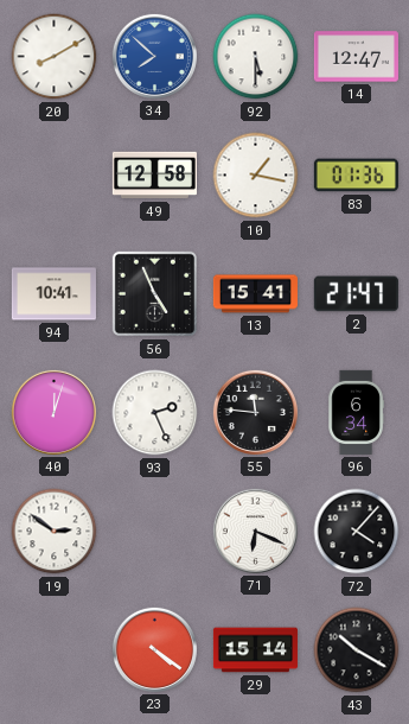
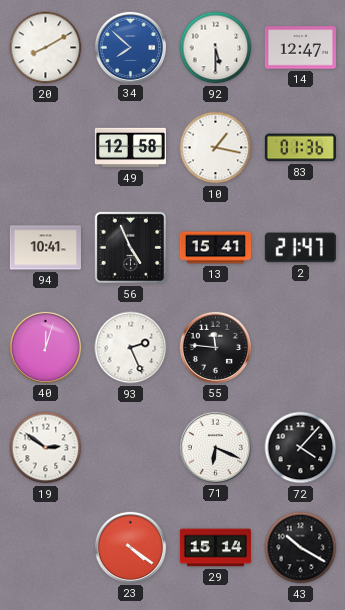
96: 6:34 -> none
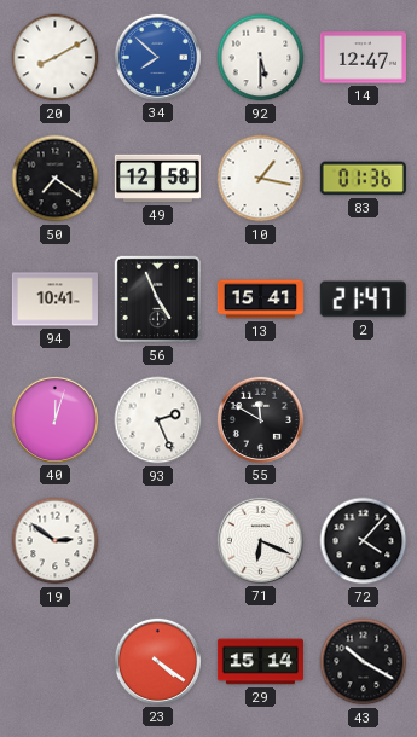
50: none -> 7:21
55: 11:46 -> 11:50
